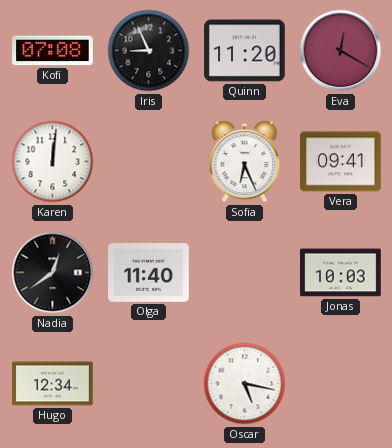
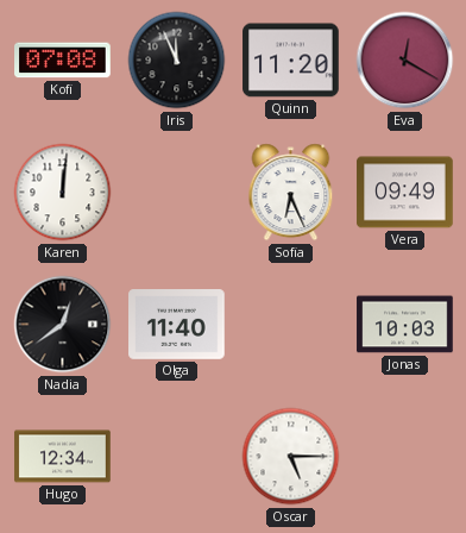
Iris: 8:56 -> 11:56
Vera: 09:41 -> 09:49
Oscar: 5:17 -> 5:15
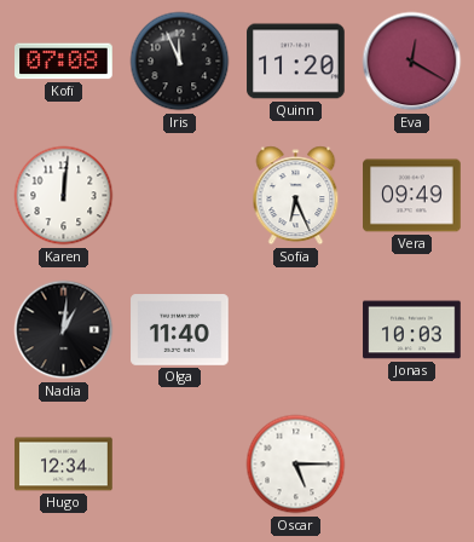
Nadia: 12:39 -> 1:01
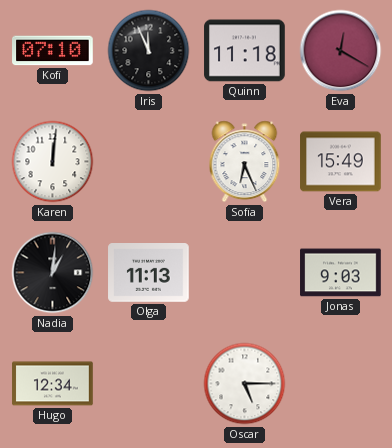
Kofi: 07:08 -> 07:10
Quinn: 11:20 -> 11:18
Vera: 09:49 -> 15:49
Olga: 11:40 -> 11:13
Jonas: 10:03 -> 9:03
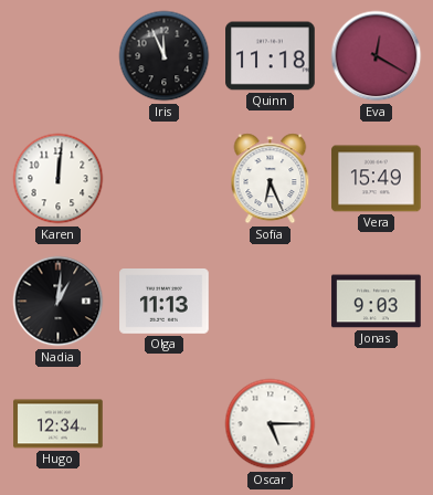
Kofi: 07:10 -> none
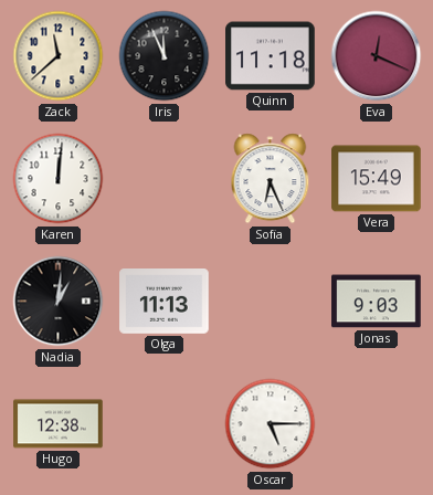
Zack: none -> 11:38
Eva: 12:20 -> 12:19
Hugo: 12:34 -> 12:38
